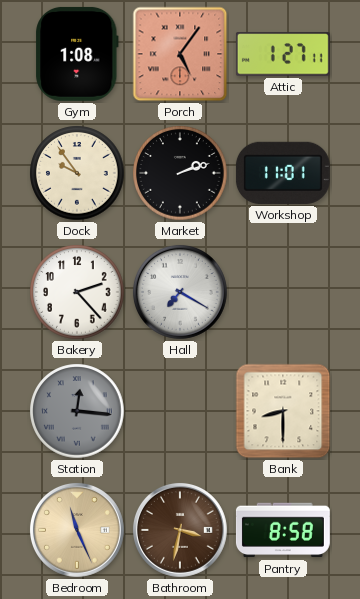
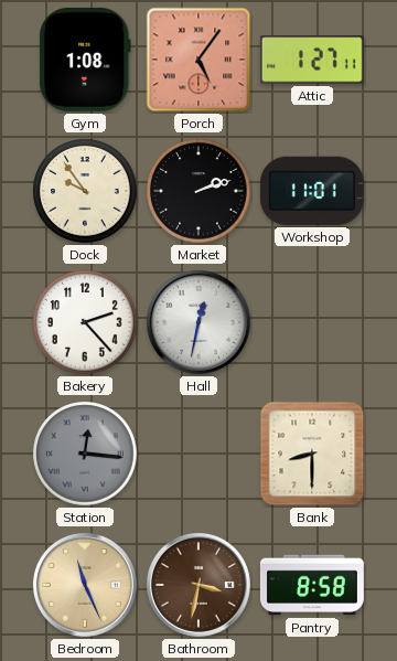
Hall: 7:20 -> 12:32
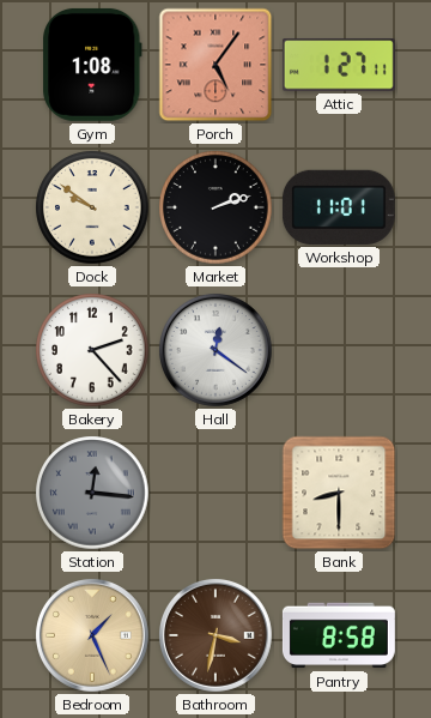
Dock: 9:54 -> 9:51
Hall: 12:32 -> 12:21
Bedroom: 11:26 -> 1:26
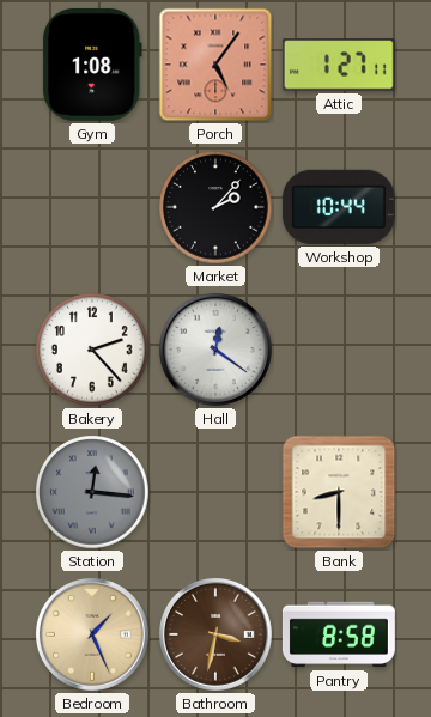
Dock: 9:51 -> none
Market: 2:12 -> 2:07
Workshop: 11:01 -> 10:44
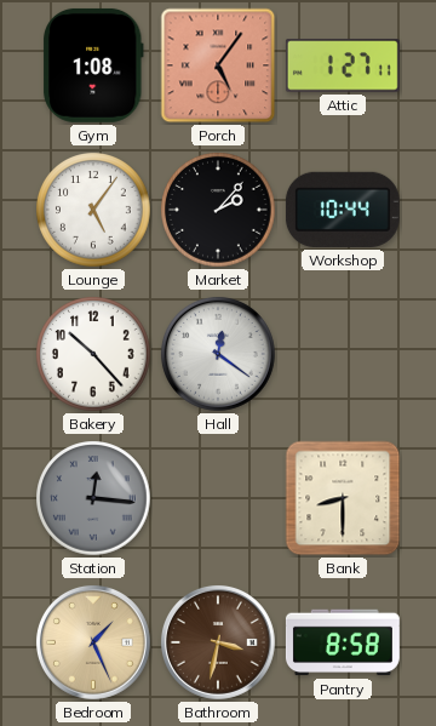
Lounge: none -> 5:06
Bakery: 2:23 -> 10:23
